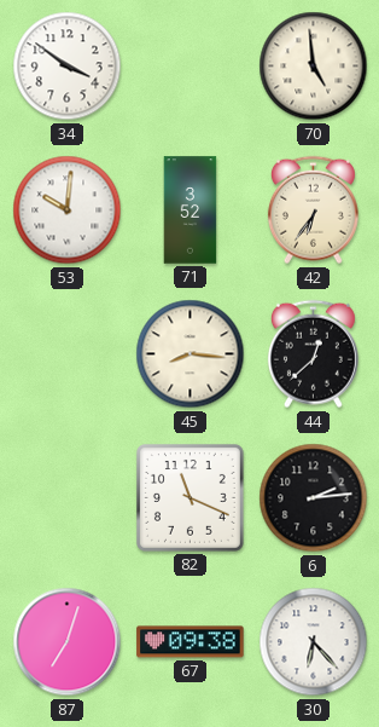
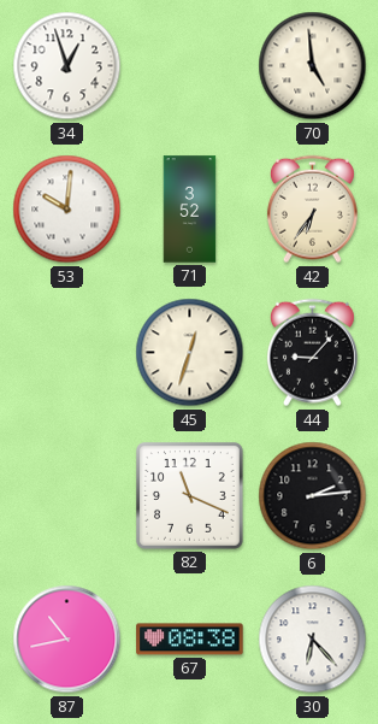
34: 3:51 -> 12:57
45: 8:16 -> 12:33
44: 12:38 -> 9:07
87: 7:03 -> 10:43
67: 09:38 -> 08:38
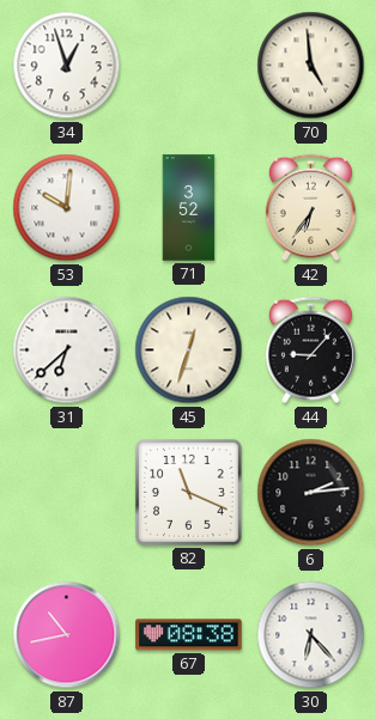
31: none -> 6:38
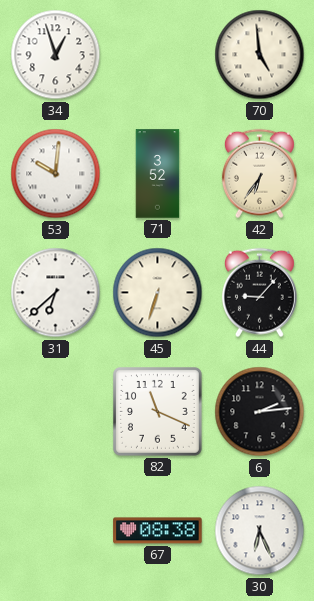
45: 12:33 -> 6:33
87: 10:43 -> none
30: 6:23 -> 6:26
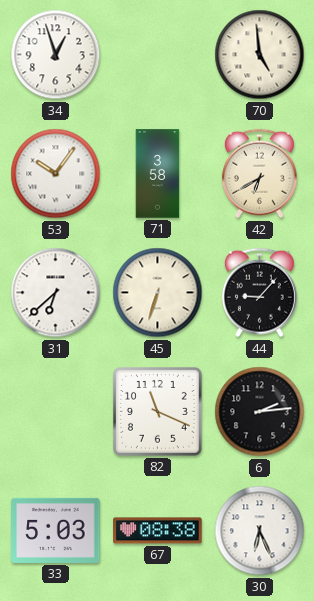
53: 10:01 -> 10:06
71: 3:52 -> 3:58
42: 6:36 -> 6:40
33: none -> 5:03
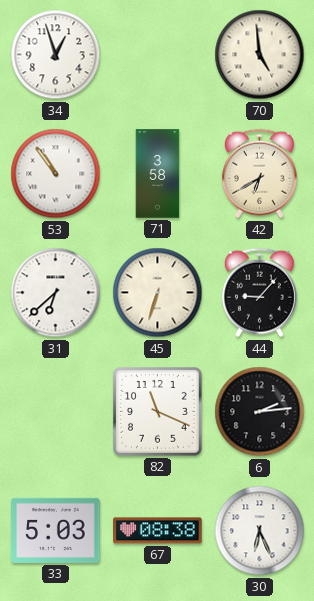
53: 10:06 -> 10:54
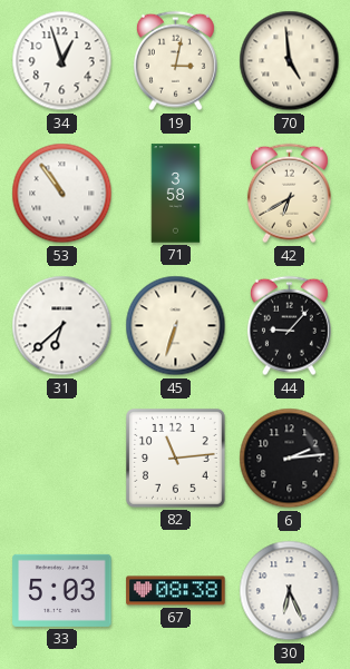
19: none -> 3:02
82: 11:19 -> 11:14
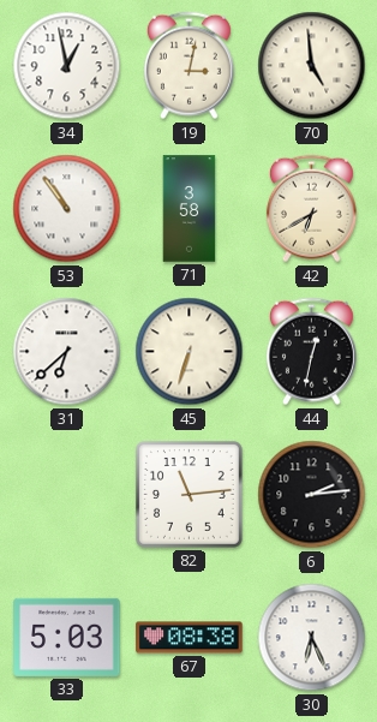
34: 12:57 -> 12:58
44: 9:07 -> 12:32
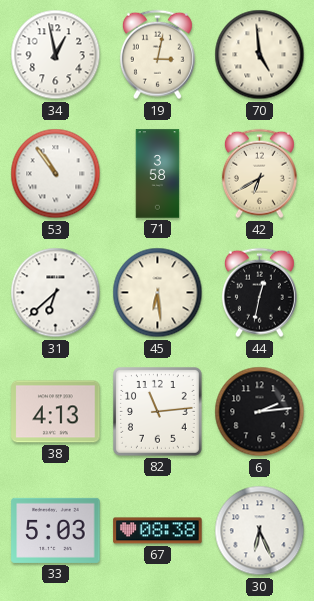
45: 6:33 -> 6:29
38: none -> 4:13
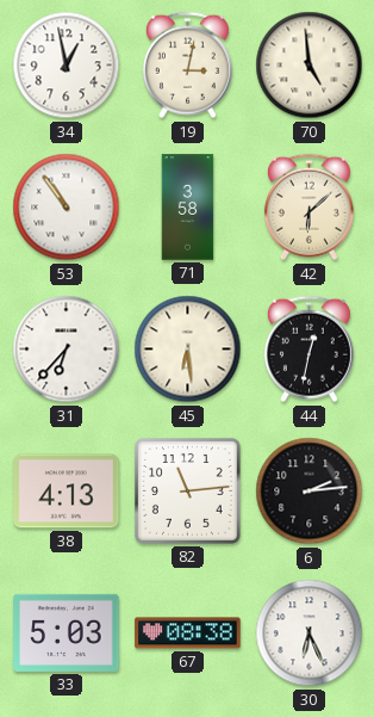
42: 6:40 -> 6:08
31: 6:38 -> 6:37
